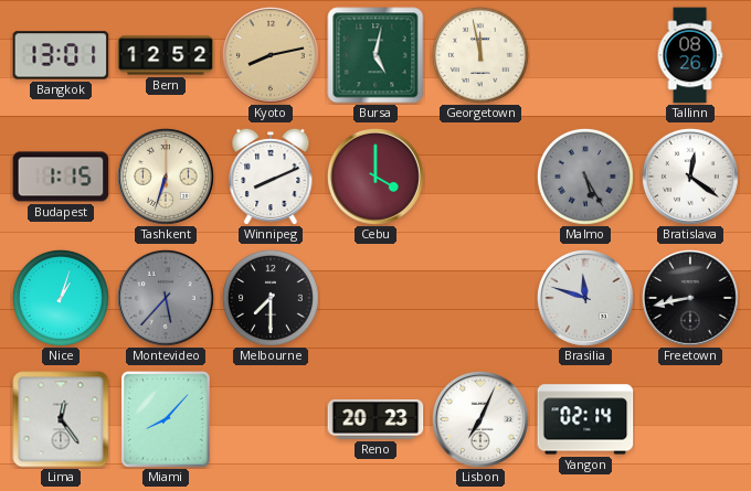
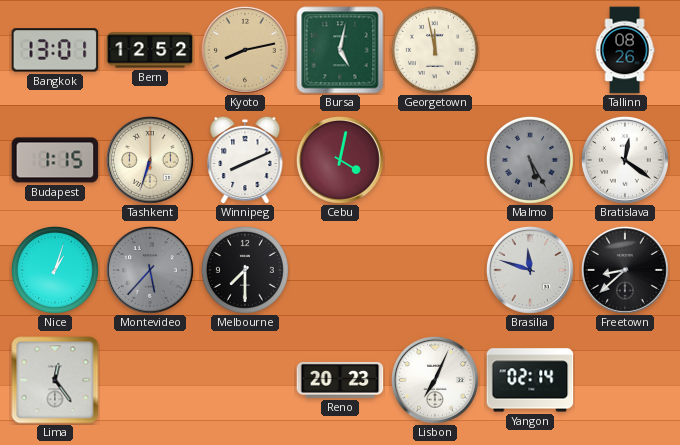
Cebu: 4:00 -> 4:02
Freetown: 8:43 -> 8:38
Miami: 8:07 -> none
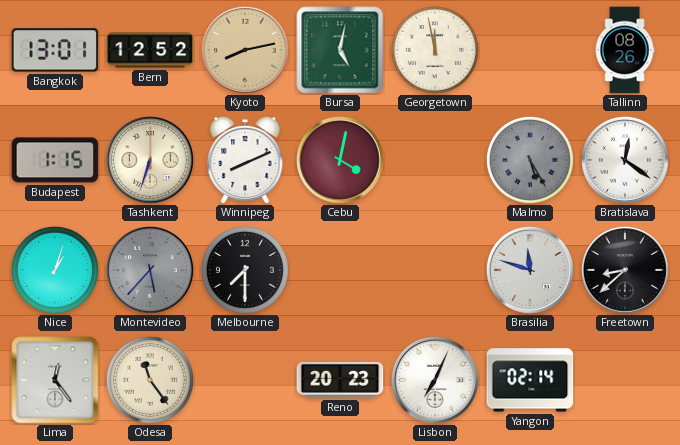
Odesa: none -> 11:24
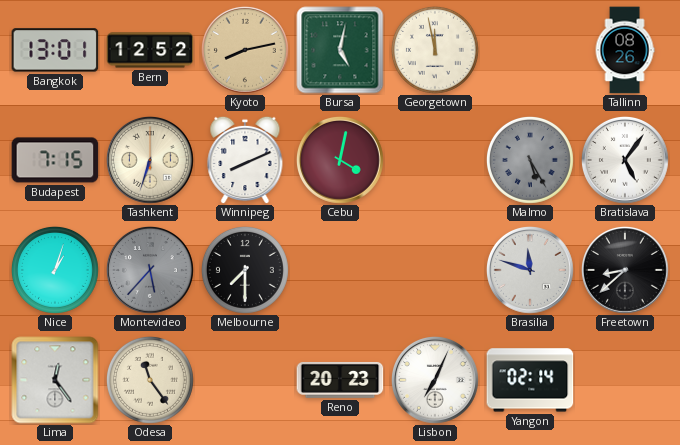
Budapest: 1:15 -> 7:15
Bratislava: 12:21 -> 5:06
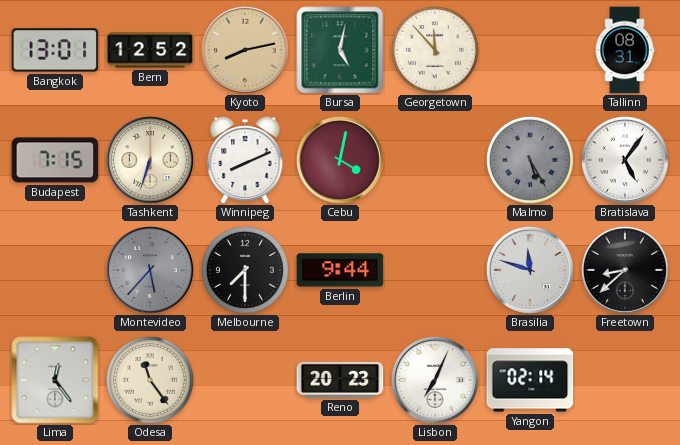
Georgetown: 11:58 -> 11:53
Tallinn: 08:26 -> 08:31
Nice: 1:03 -> none
Berlin: none -> 9:44
